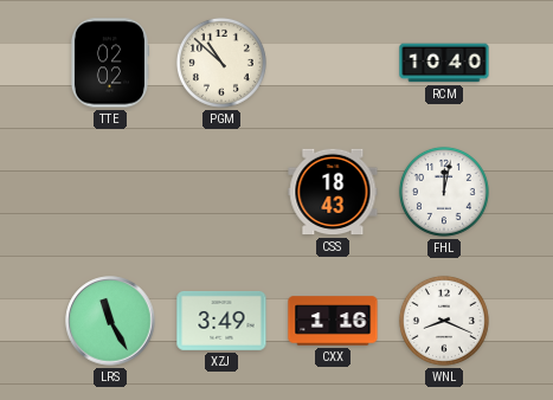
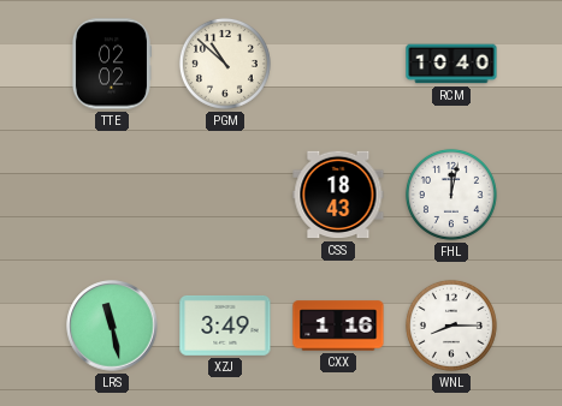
LRS: 11:25 -> 11:28
WNL: 8:19 -> 8:15
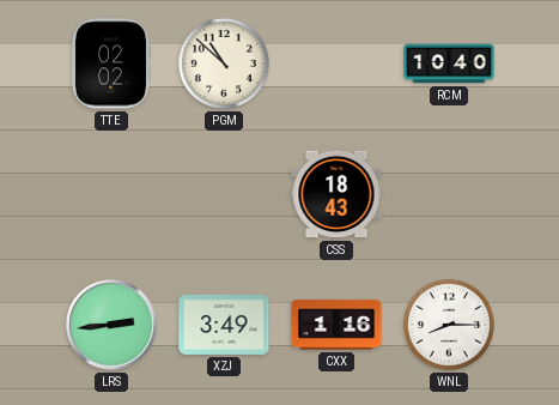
FHL: 12:02 -> none
LRS: 11:28 -> 2:44
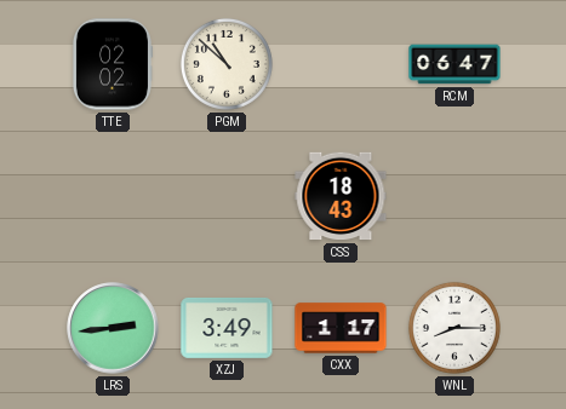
RCM: 10:40 -> 06:47
CXX: 1:16 -> 1:17
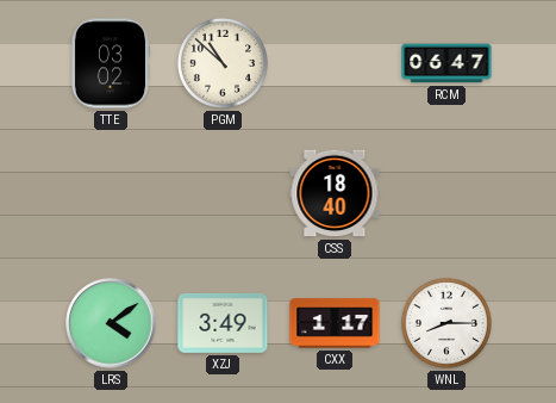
TTE: 02:02 -> 03:02
CSS: 18:43 -> 18:40
LRS: 2:44 -> 4:09
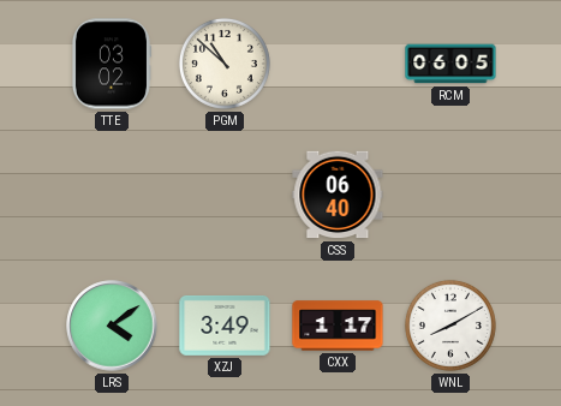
RCM: 06:47 -> 06:05
CSS: 18:40 -> 06:40
WNL: 8:15 -> 8:10
